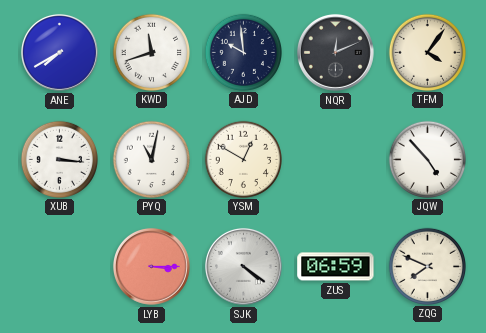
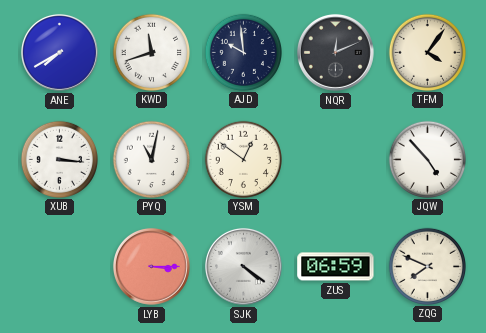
YSM: 12:50 -> 12:51
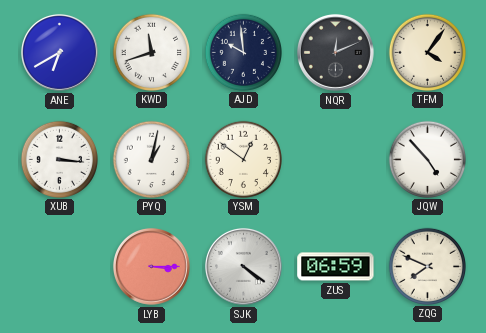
ANE: 7:40 -> 6:40
PYQ: 11:02 -> 1:02
